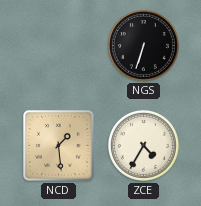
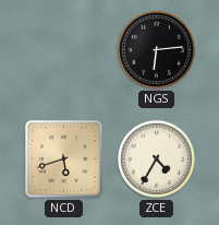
NGS: 6:33 -> 6:14
NCD: 1:29 -> 5:42
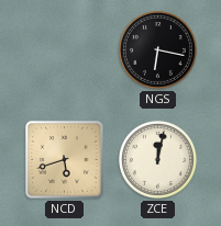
NGS: 6:14 -> 6:17
ZCE: 4:35 -> 12:02
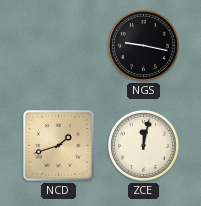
NGS: 6:17 -> 9:17
NCD: 5:42 -> 1:42
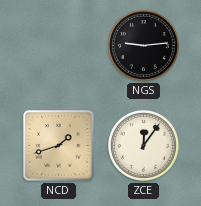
NGS: 9:17 -> 9:14
ZCE: 12:02 -> 12:06
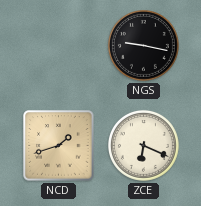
NGS: 9:14 -> 9:17
ZCE: 12:06 -> 6:19
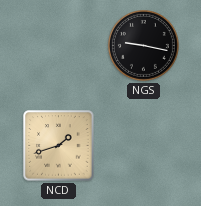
ZCE: 6:19 -> none
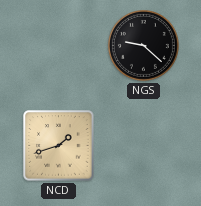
NGS: 9:17 -> 9:22
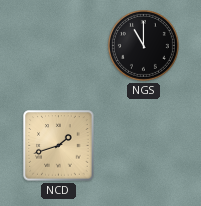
NGS: 9:22 -> 11:00
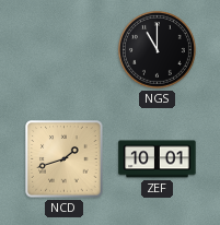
ZEF: none -> 10:01
